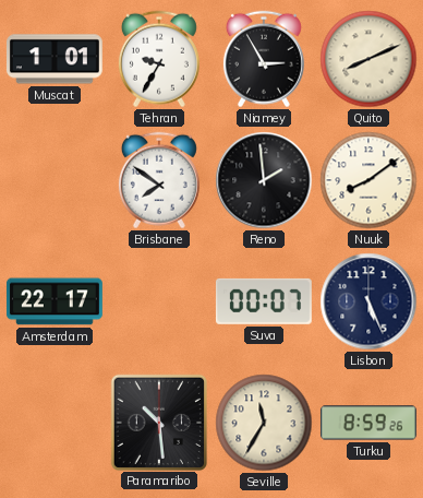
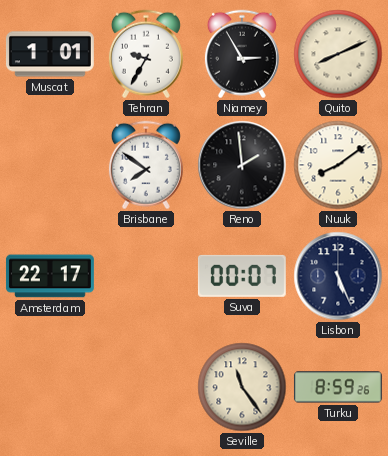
Paramaribo: 10:29 -> none
Seville: 11:35 -> 11:24
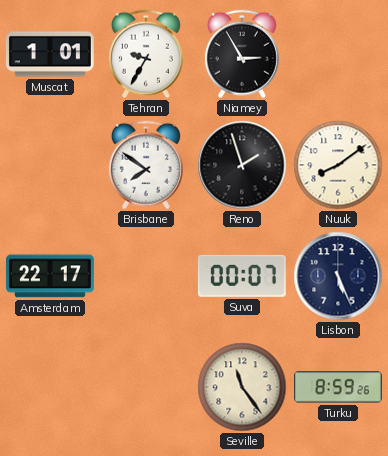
Quito: 8:11 -> none
Reno: 1:59 -> 1:57
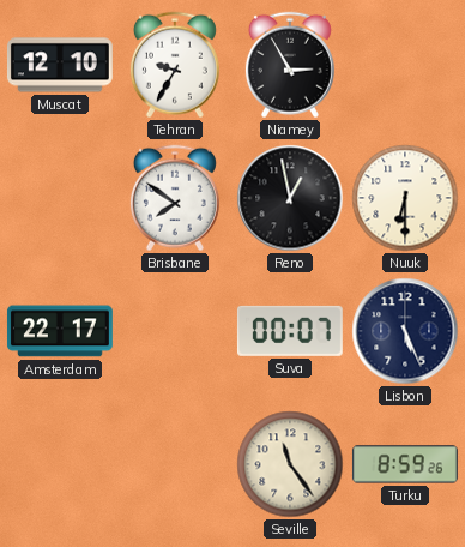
Muscat: 1:01 -> 12:10
Reno: 1:57 -> 12:58
Nuuk: 8:09 -> 6:30
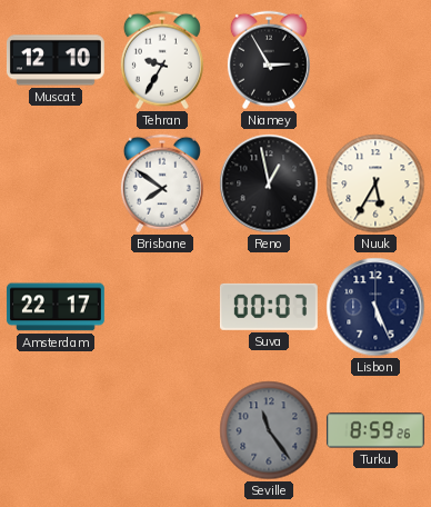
Nuuk: 6:30 -> 5:35
Seville dial: cream -> grey
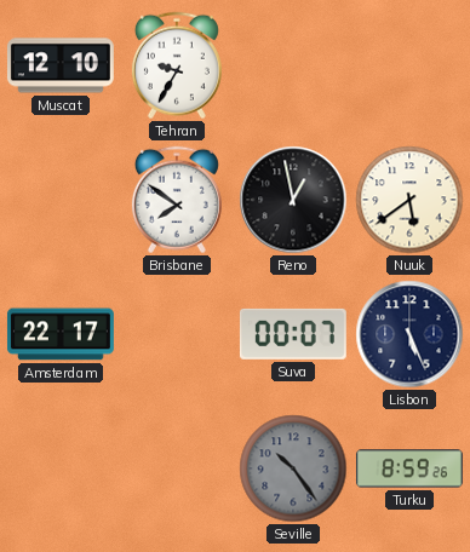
Niamey: 2:55 -> none
Nuuk: 5:35 -> 5:39
Seville: 11:24 -> 10:24
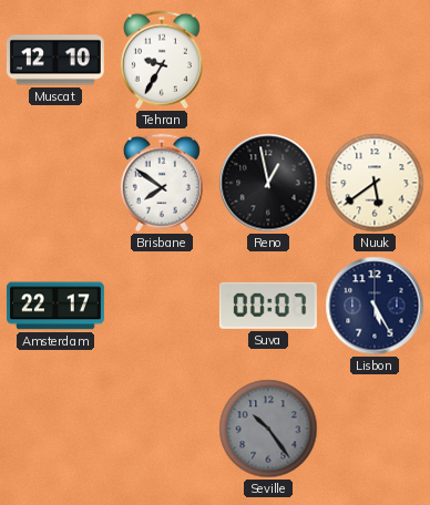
Lisbon: 5:26 -> 5:25
Turku: 8:59 -> none
